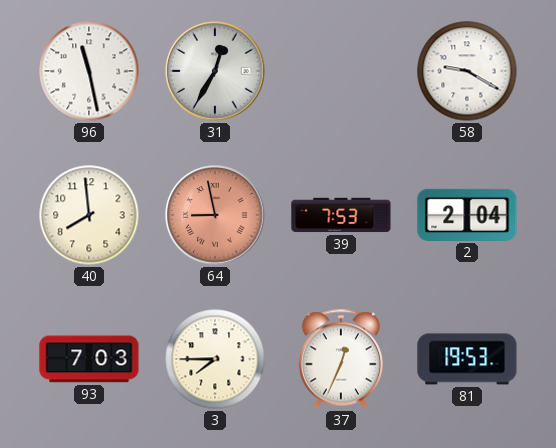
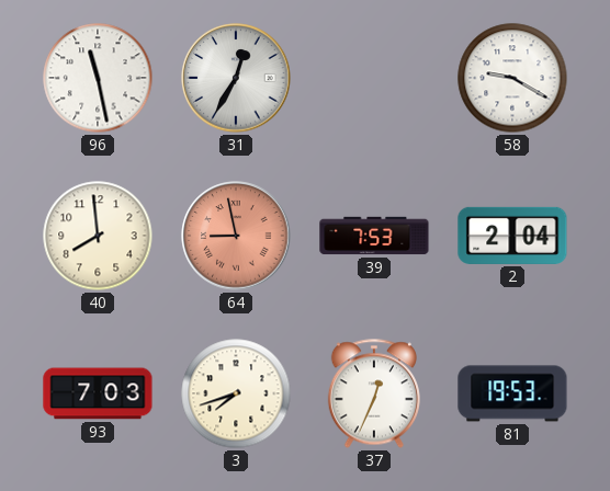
3: 7:45 -> 7:42
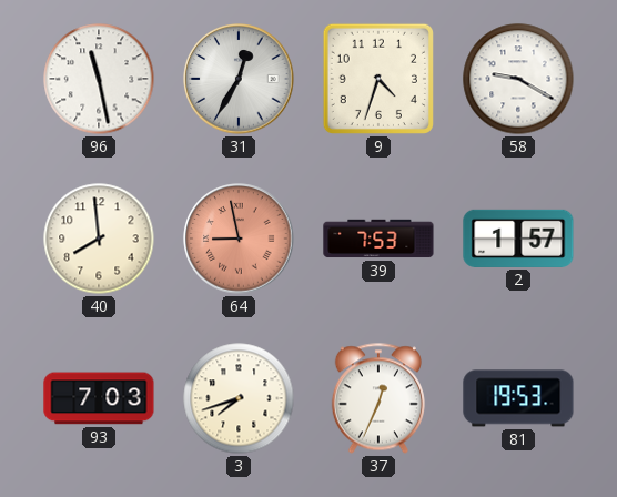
9: none -> 4:33
2: 2:04 -> 1:57
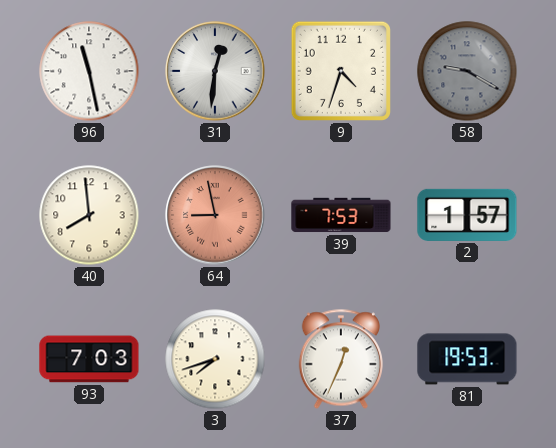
31: 12:35 -> 12:31
58 dial: white -> grey
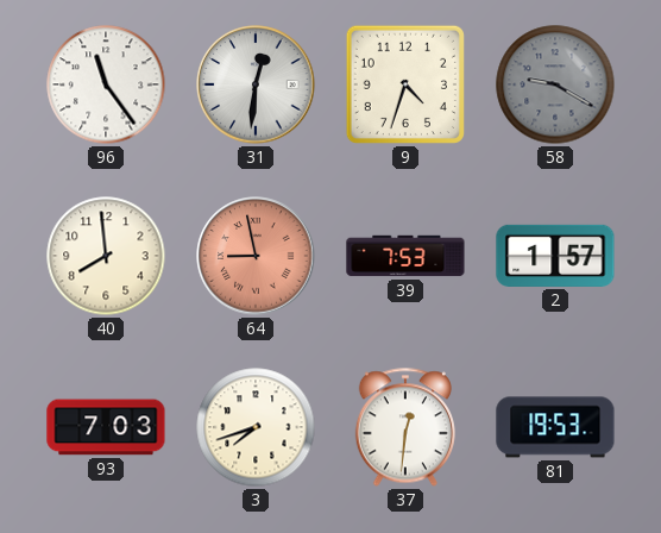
96: 11:28 -> 11:24
37: 12:34 -> 12:31
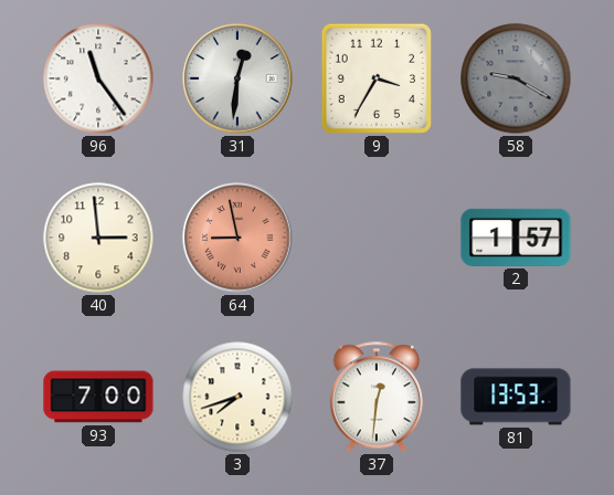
9: 4:33 -> 3:35
40: 7:59 -> 2:59
39: 7:53 -> none
93: 7:03 -> 7:00
81: 19:53 -> 13:53
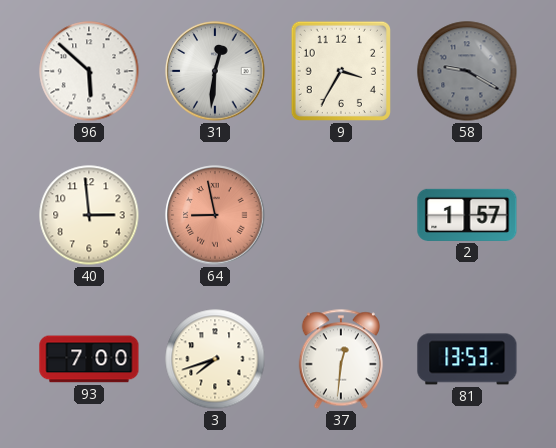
96: 11:24 -> 5:52
